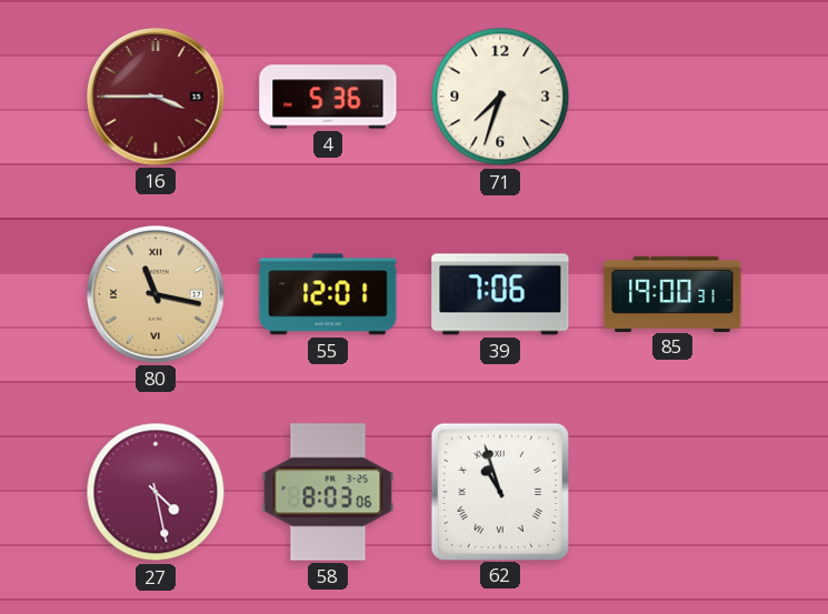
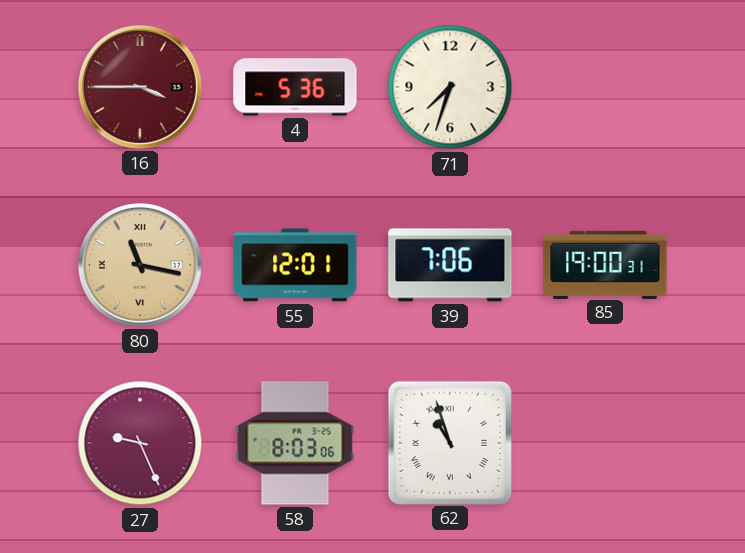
27: 4:28 -> 9:26
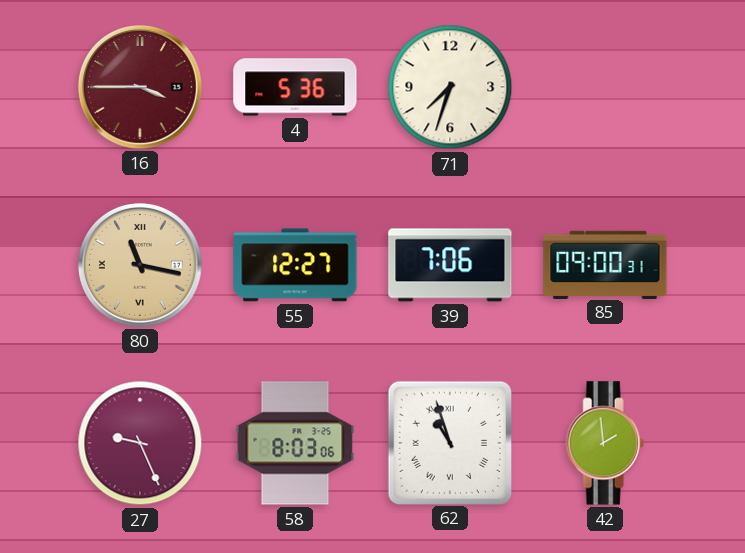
55: 12:01 -> 12:27
85: 19:00 -> 09:00
42: none -> 1:59
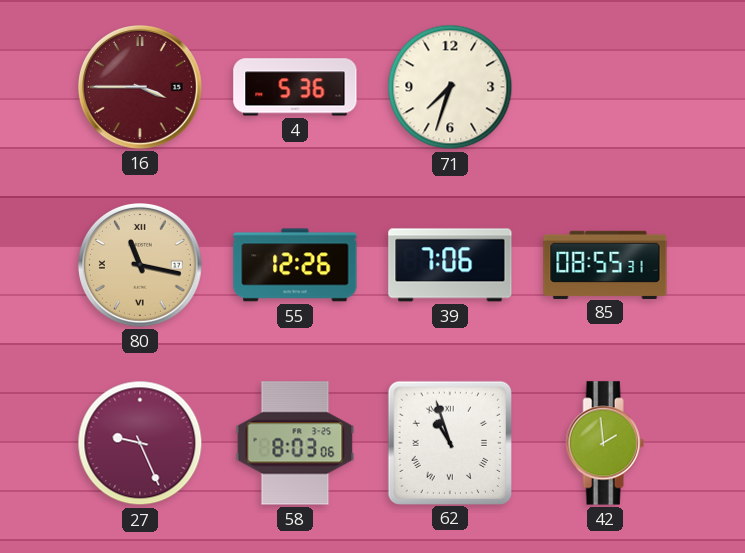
55: 12:27 -> 12:26
85: 09:00 -> 08:55
